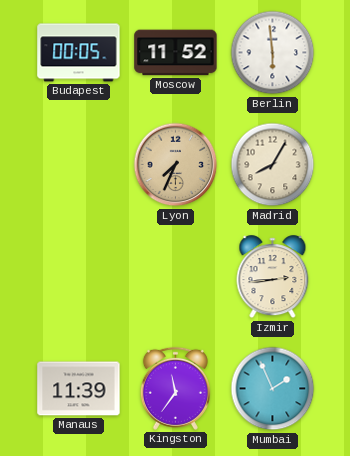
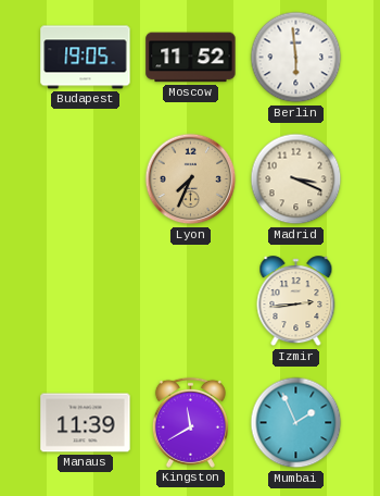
Budapest: 00:05 -> 19:05
Madrid: 8:05 -> 3:19
Kingston: 11:36 -> 11:40
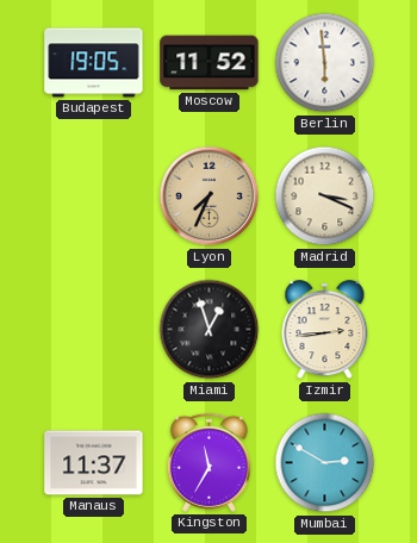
Miami: none -> 12:57
Manaus: 11:39 -> 11:37
Kingston: 11:40 -> 11:35
Mumbai: 1:56 -> 2:50
